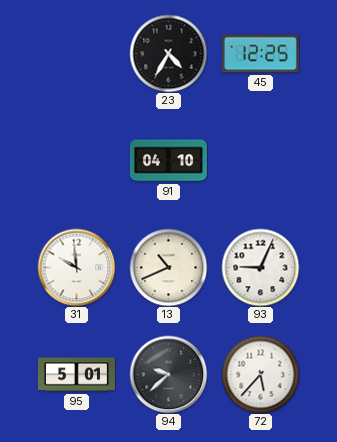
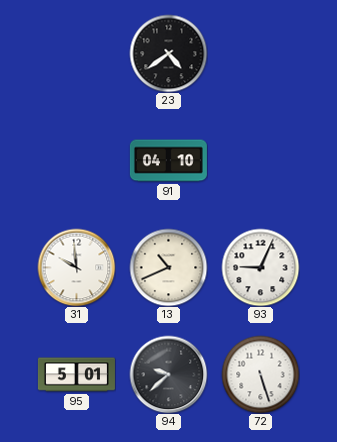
23: 4:35 -> 4:39
45: 12:25 -> none
72: 5:37 -> 5:27
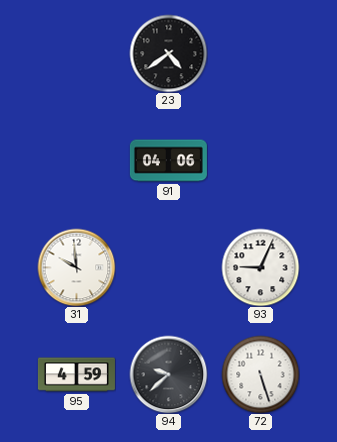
91: 04:10 -> 04:06
13: 10:41 -> none
95: 5:01 -> 4:59
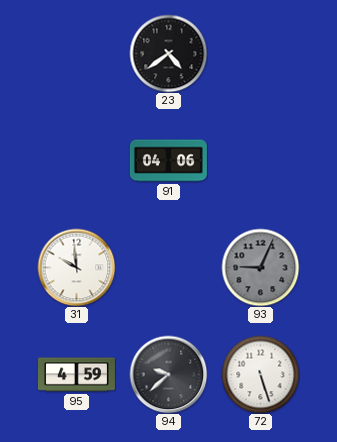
93 dial: white -> grey
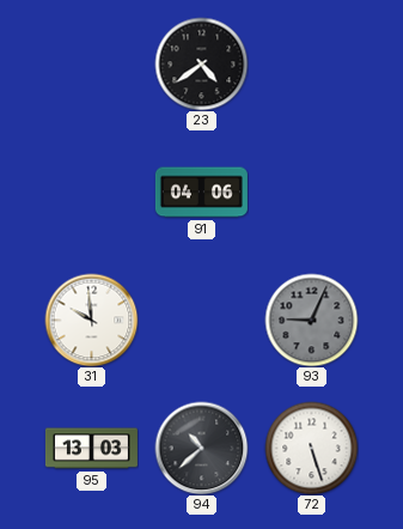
95: 4:59 -> 13:03
94: 9:38 -> 10:38
